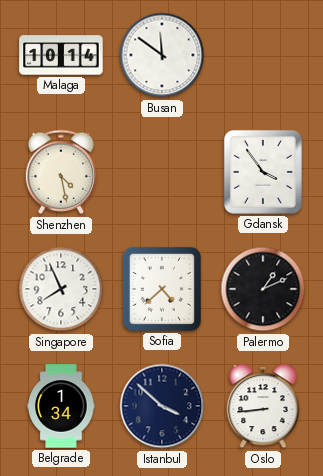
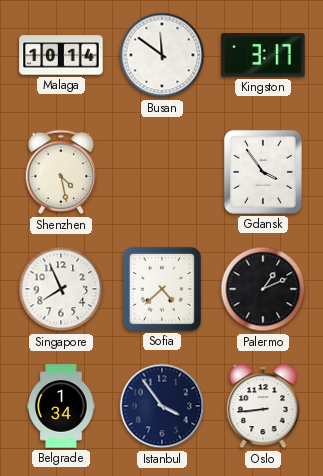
Kingston: none -> 3:17
Istanbul: 3:52 -> 3:54
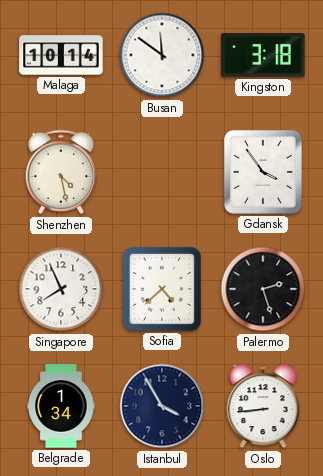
Kingston: 3:17 -> 3:18
Palermo: 1:11 -> 2:27
Istanbul: 3:54 -> 3:55
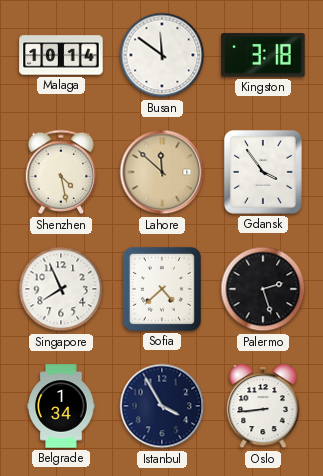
Lahore: none -> 11:52
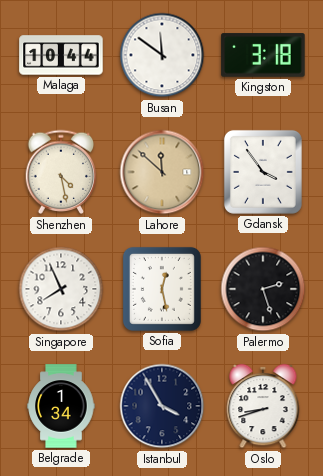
Malaga: 10:14 -> 10:44
Sofia: 4:38 -> 12:28
Oslo: 8:44 -> 8:42
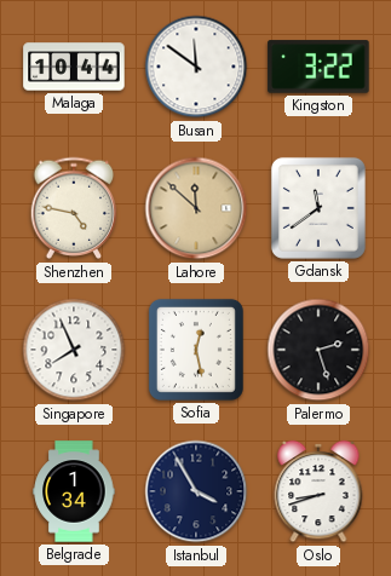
Kingston: 3:18 -> 3:22
Shenzhen: 4:28 -> 4:47
Gdansk: 3:54 -> 11:39
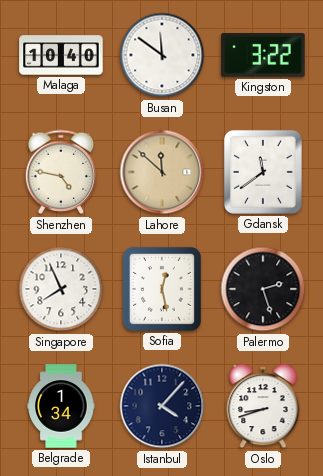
Malaga: 10:44 -> 10:40
Istanbul: 3:55 -> 4:07
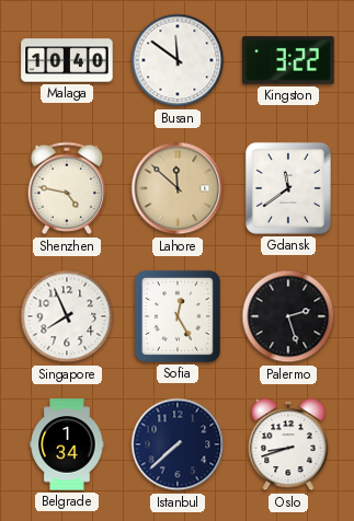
Sofia: 12:28 -> 12:25
Istanbul: 4:07 -> 7:38
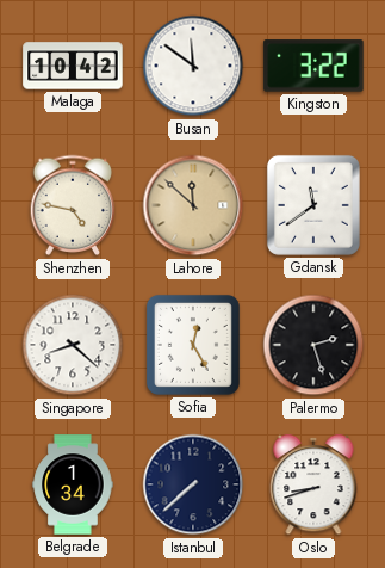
Malaga: 10:40 -> 10:42
Singapore: 7:56 -> 8:22
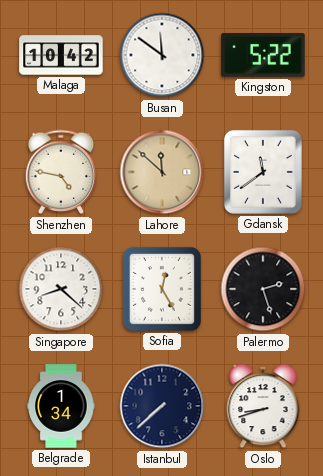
Kingston: 3:22 -> 5:22
